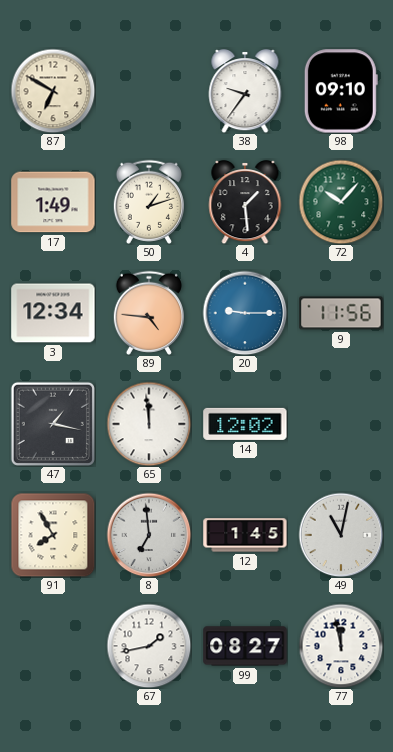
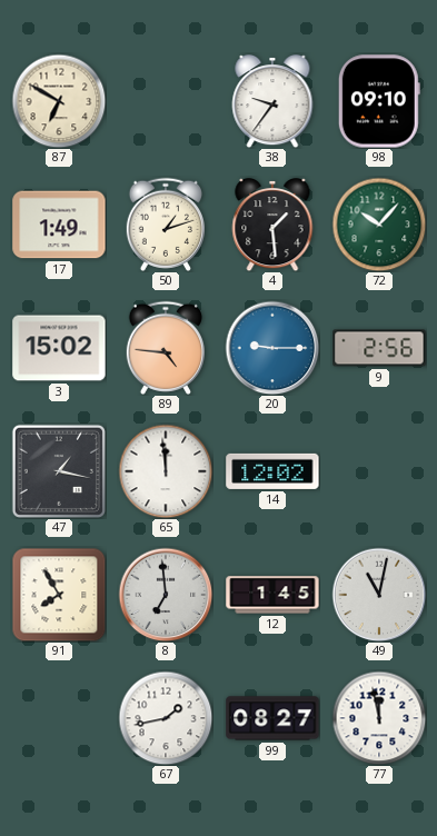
3: 12:34 -> 15:02
9: 11:56 -> 2:56
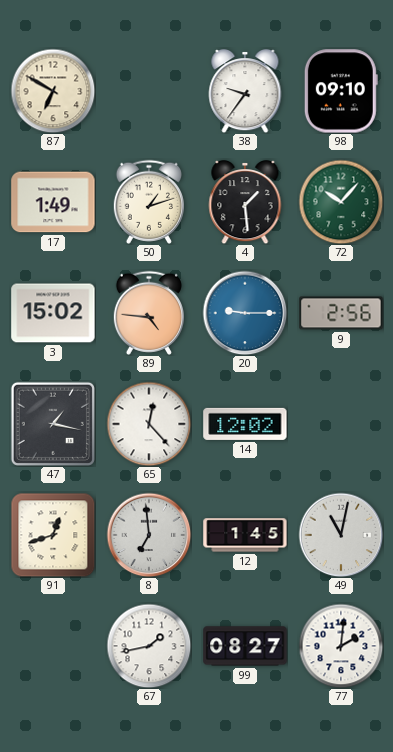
65: 11:59 -> 12:23
91: 7:55 -> 12:42
77: 11:58 -> 2:01
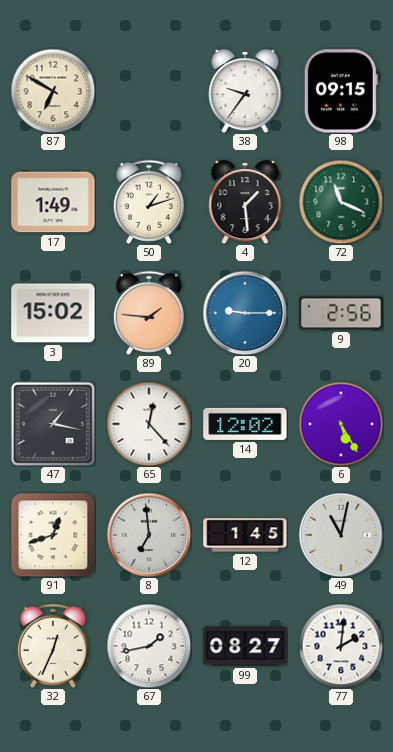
98: 09:10 -> 09:15
72: 10:07 -> 11:19
89: 4:46 -> 1:46
6: none -> 5:25
32: none -> 12:34
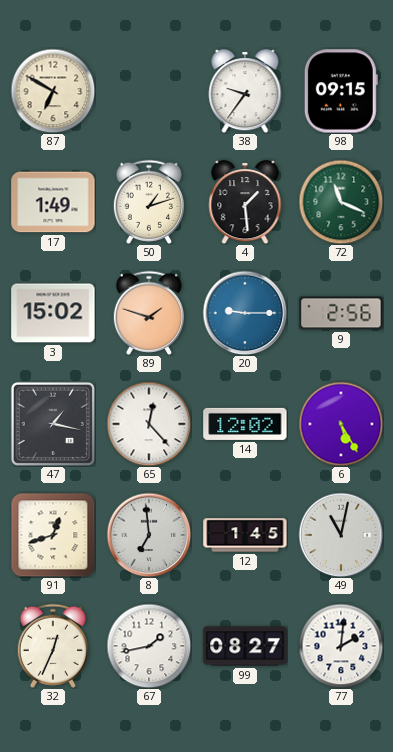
89: 1:46 -> 1:48
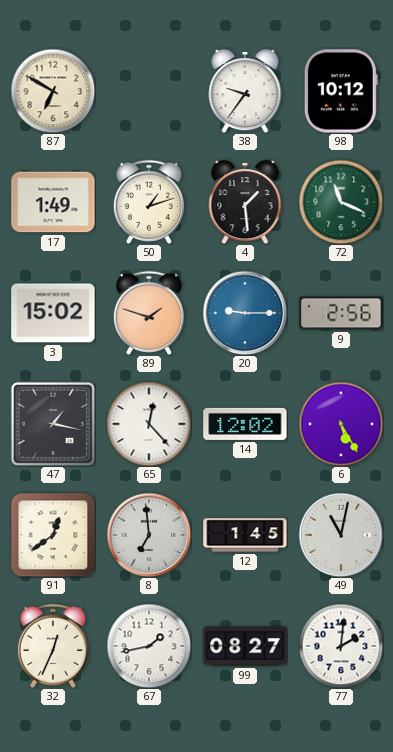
98: 09:15 -> 10:12
91: 12:42 -> 12:39
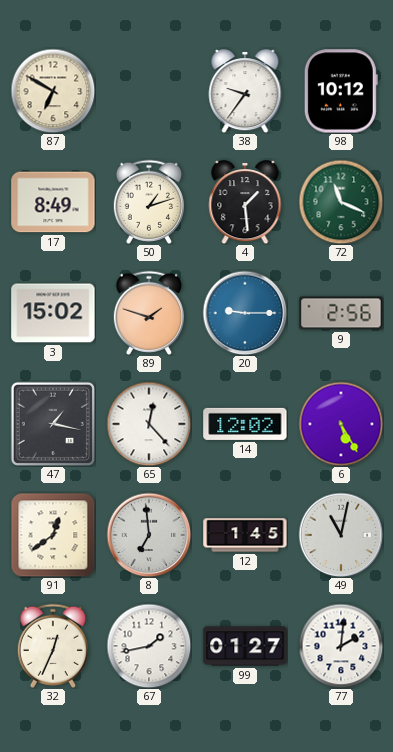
17: 1:49 -> 8:49
99: 08:27 -> 01:27
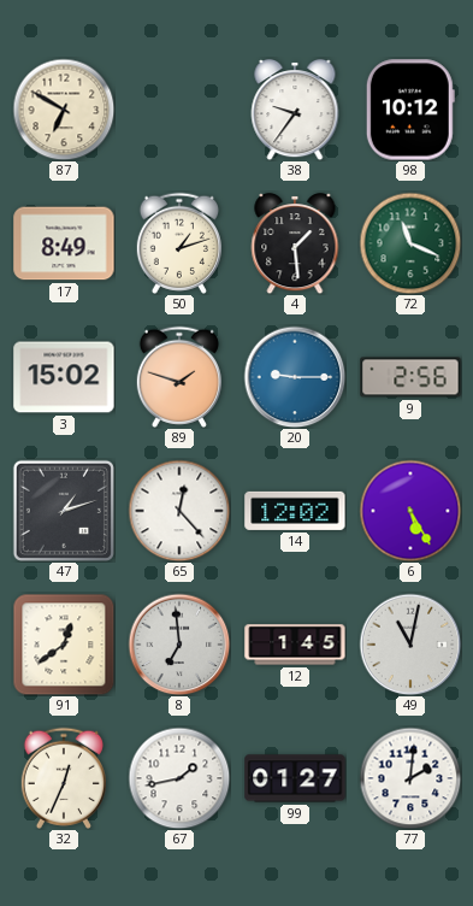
47: 1:17 -> 1:12
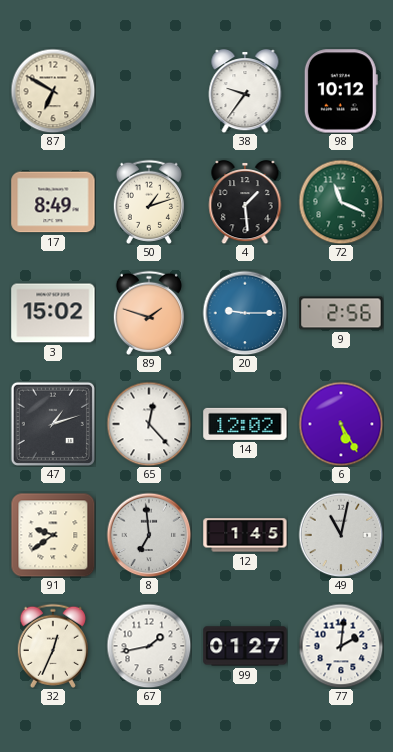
91: 12:39 -> 9:39
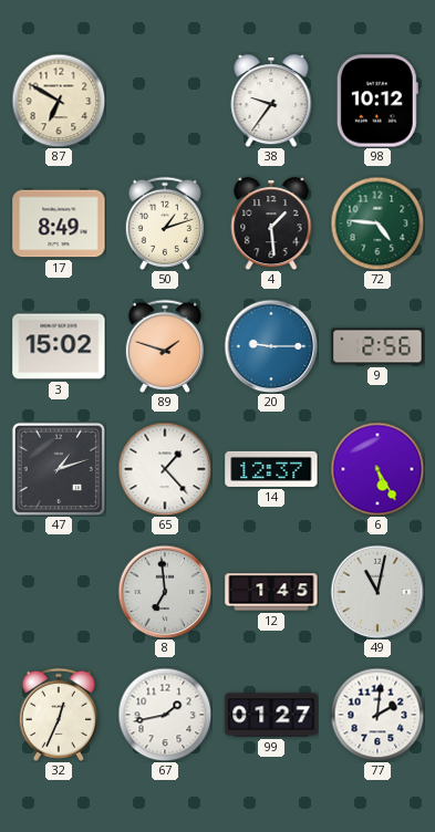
72: 11:19 -> 4:46
65: 12:23 -> 1:23
14: 12:02 -> 12:37
91: 9:39 -> none
